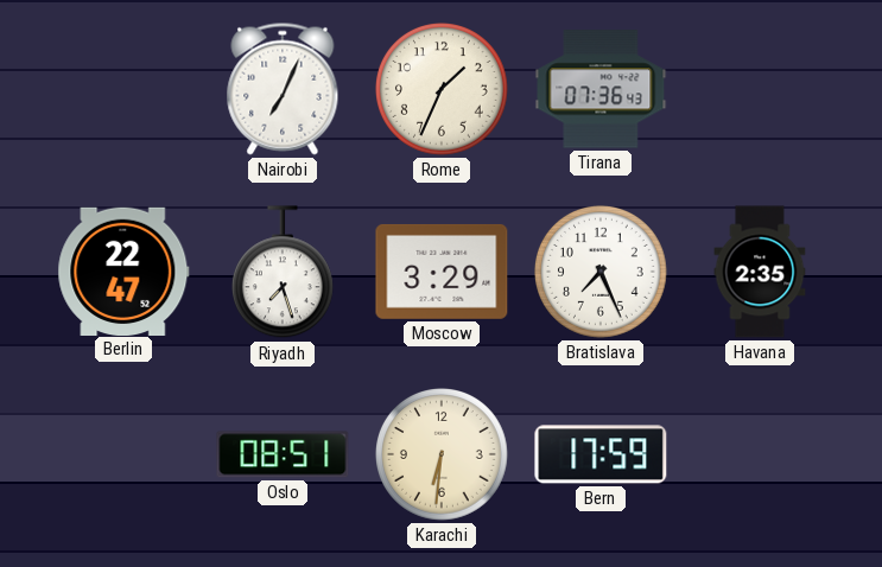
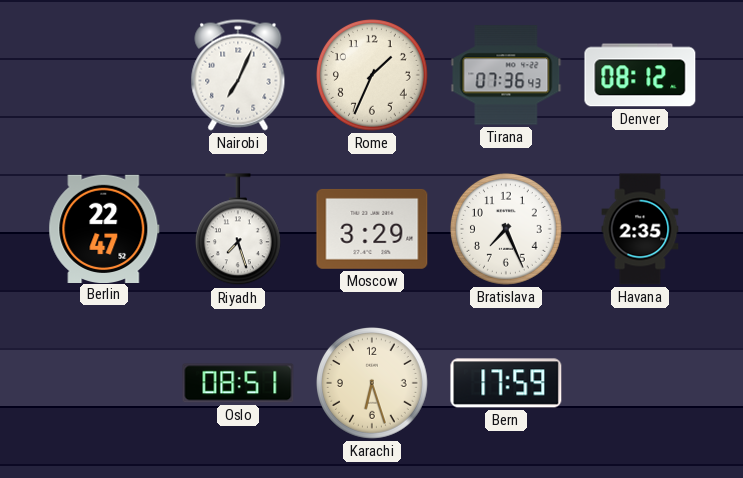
Denver: none -> 08:12
Karachi: 6:31 -> 6:27
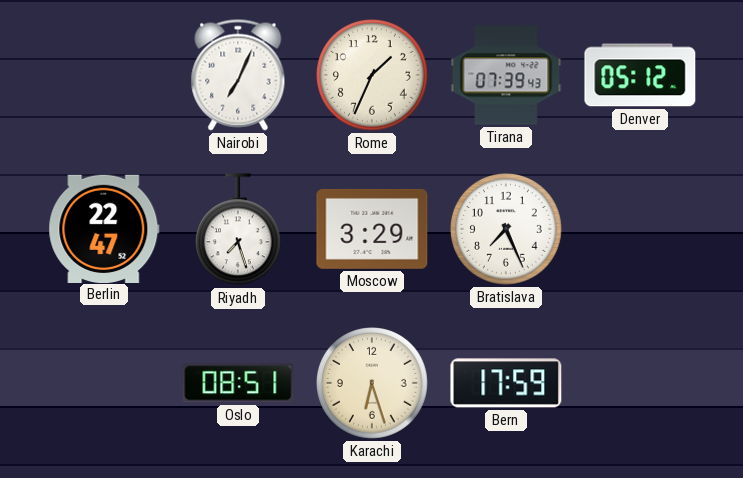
Tirana: 07:36 -> 07:39
Denver: 08:12 -> 05:12
Havana: 2:35 -> none
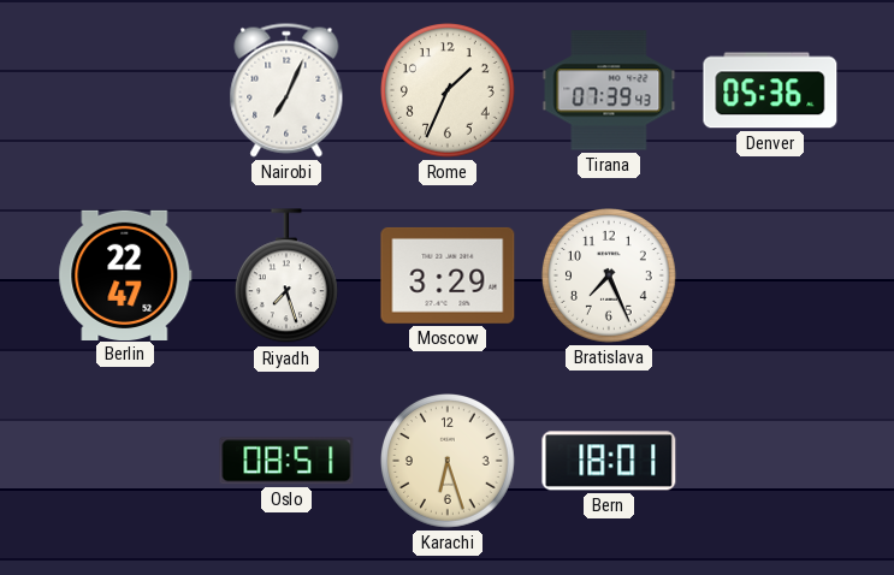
Denver: 05:12 -> 05:36
Bern: 17:59 -> 18:01
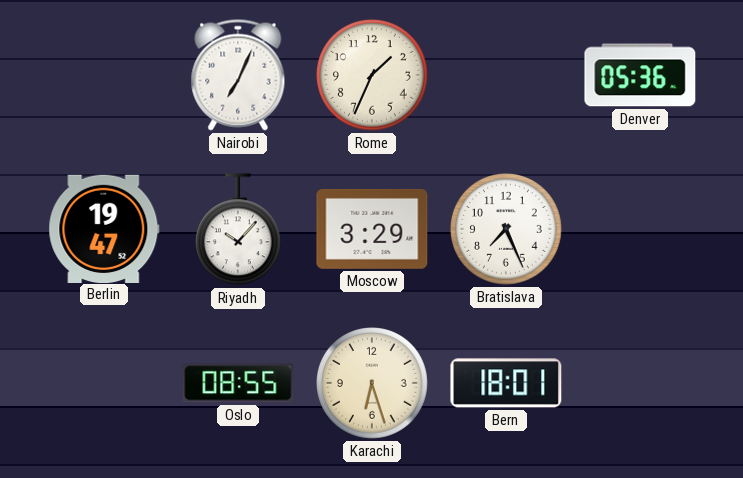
Tirana: 07:39 -> none
Berlin: 22:47 -> 19:47
Riyadh: 7:27 -> 10:07
Oslo: 08:51 -> 08:55
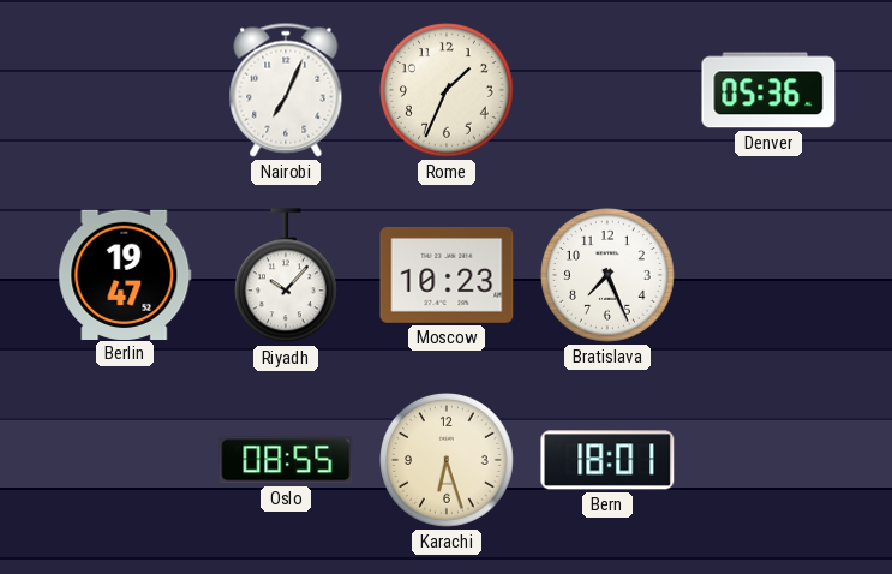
Moscow: 3:29 -> 10:23
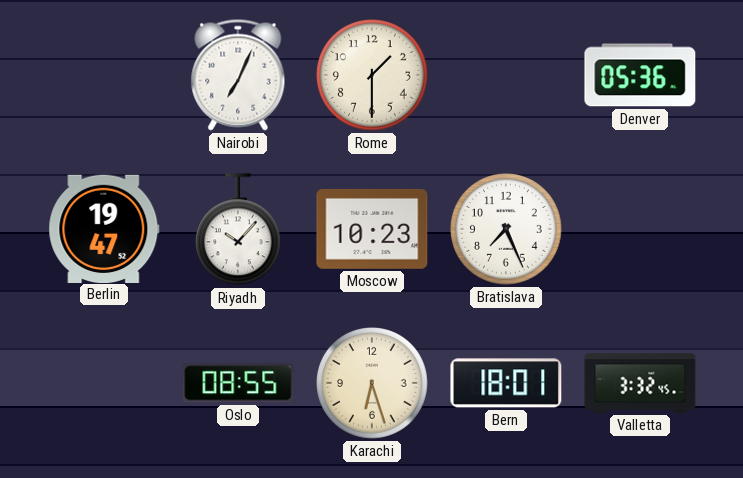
Rome: 1:34 -> 1:30
Valletta: none -> 3:32
